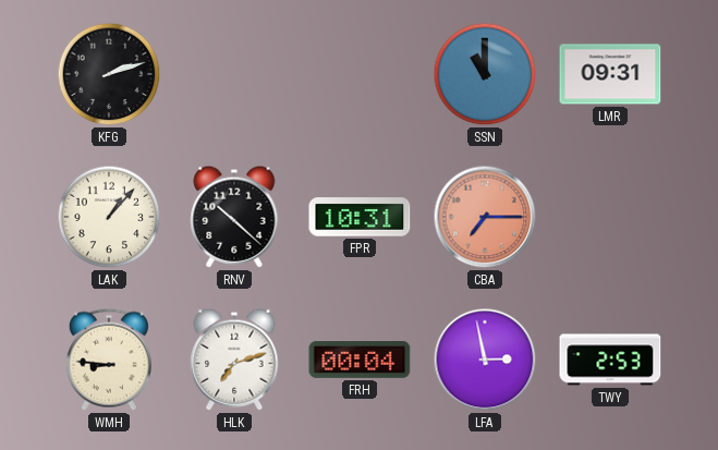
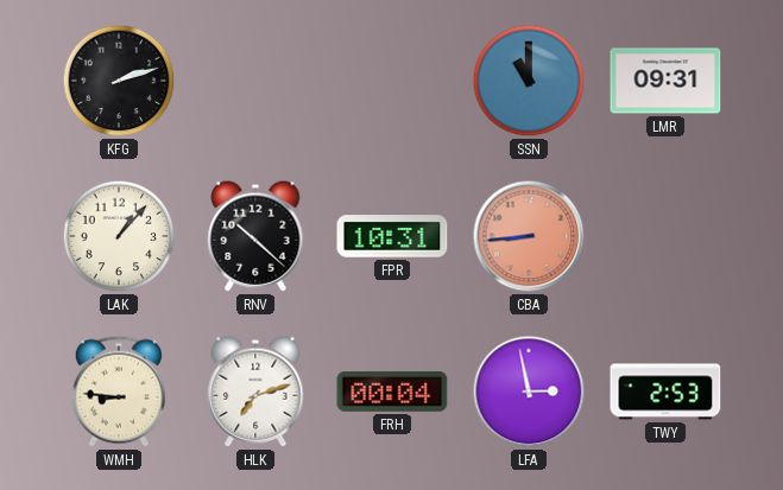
CBA: 7:15 -> 8:44
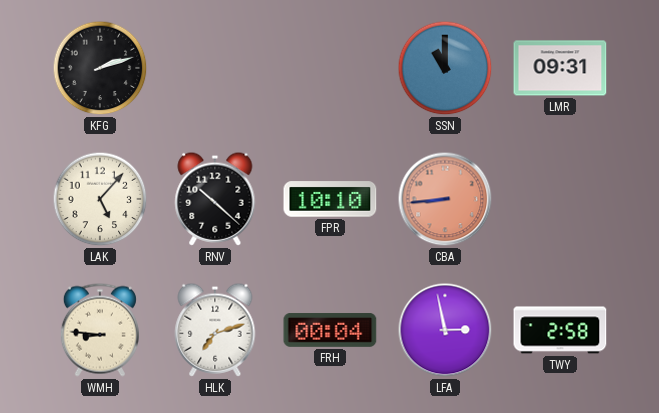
LAK: 1:07 -> 5:07
FPR: 10:31 -> 10:10
TWY: 2:53 -> 2:58
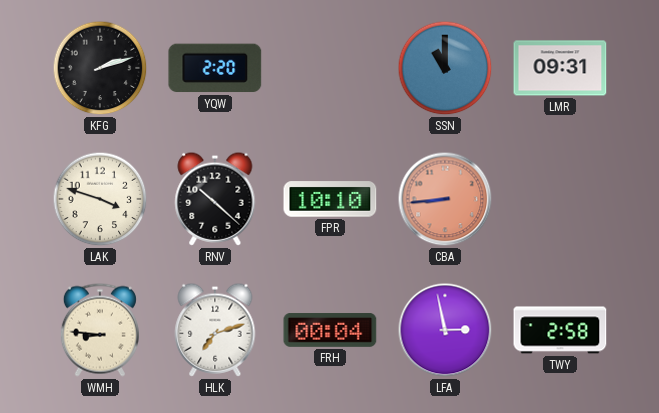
YQW: none -> 2:20
LAK: 5:07 -> 3:48
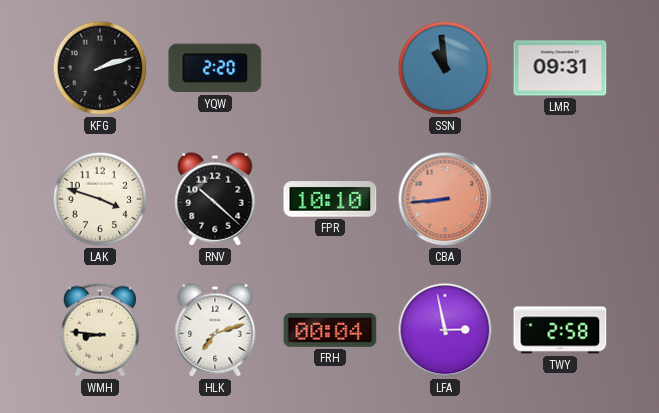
SSN: 11:00 -> 10:59
